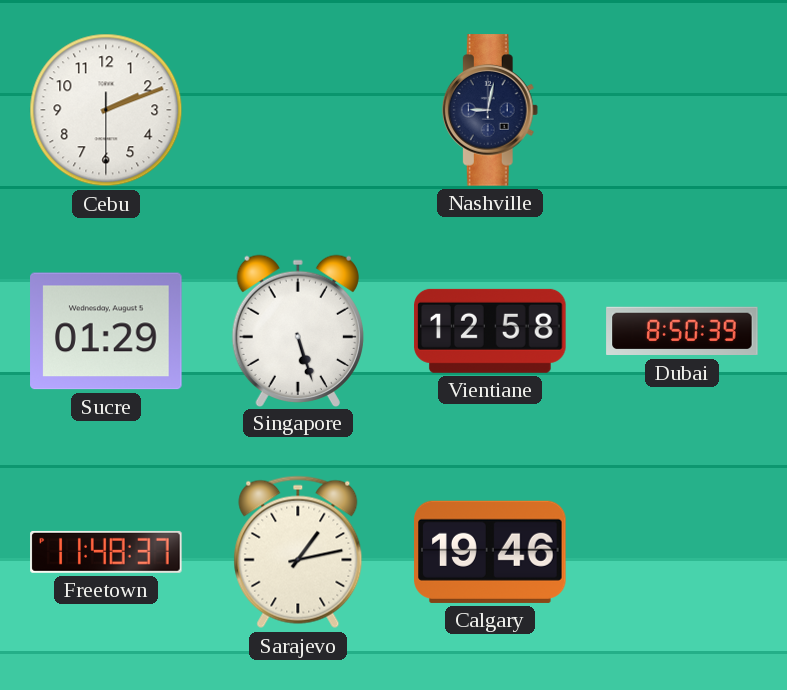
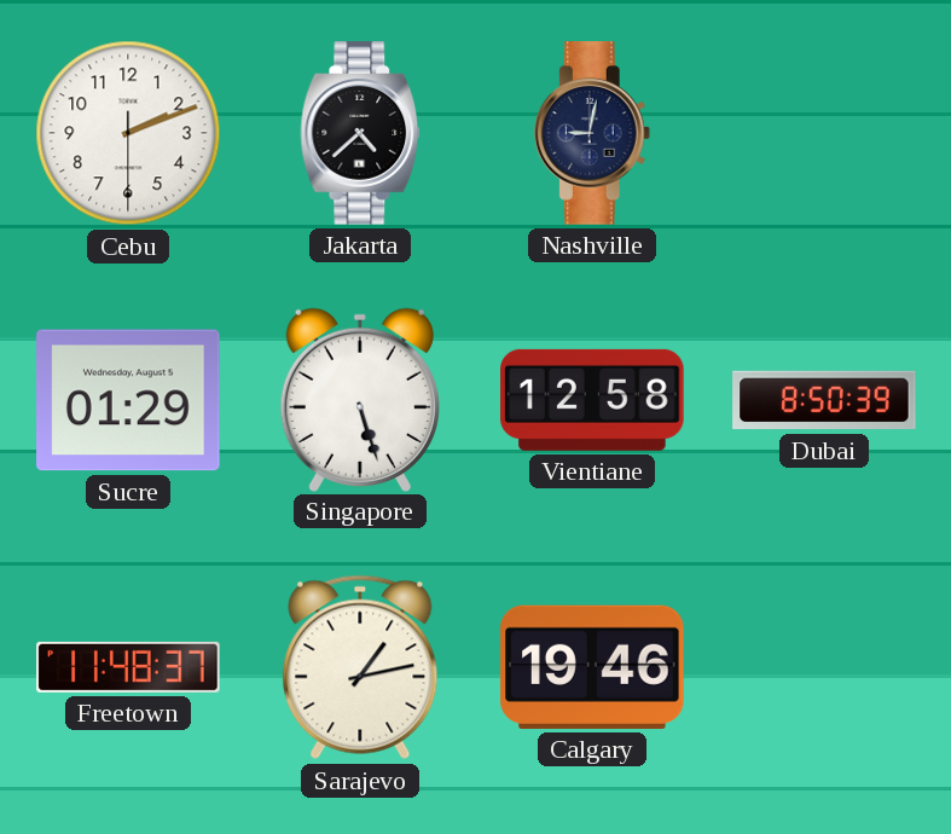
Jakarta: none -> 4:38
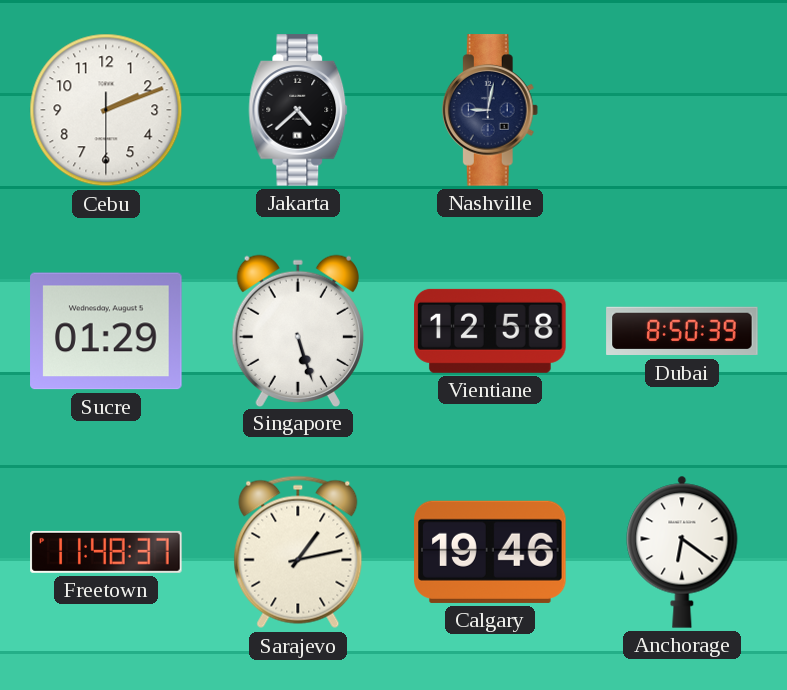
Anchorage: none -> 6:21
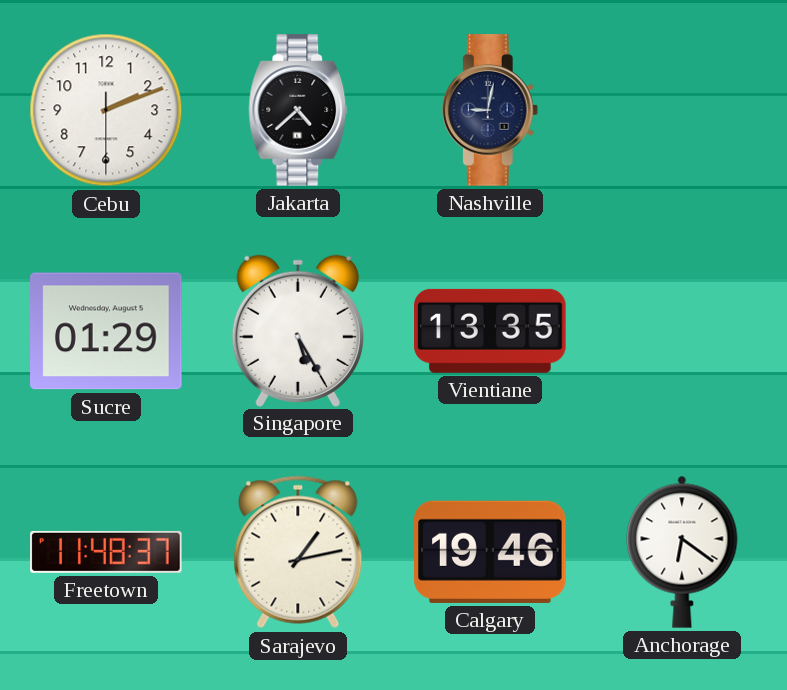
Singapore: 5:27 -> 5:25
Vientiane: 12:58 -> 13:35
Dubai: 8:50 -> none
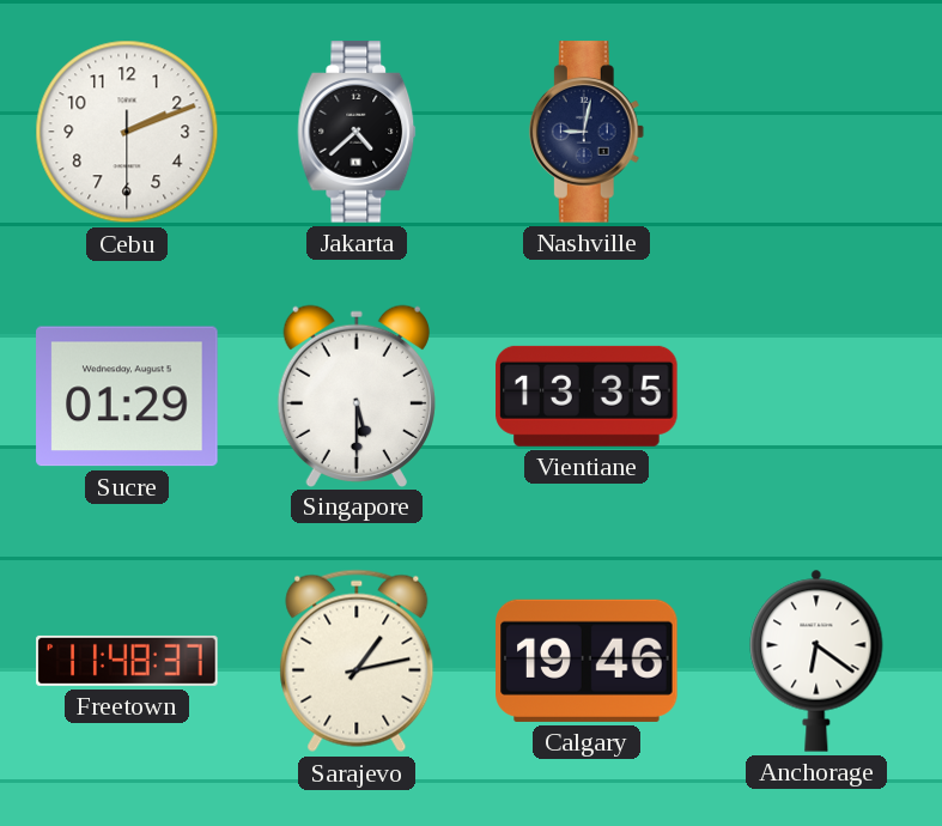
Singapore: 5:25 -> 5:30
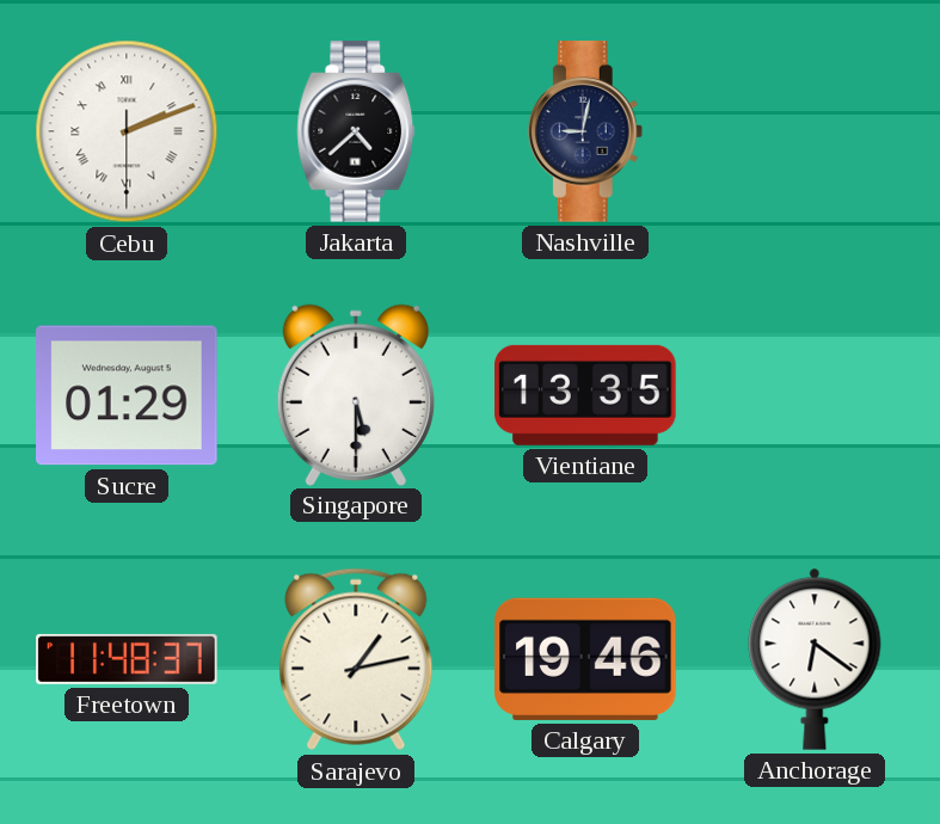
Cebu numerals: Arabic -> Roman
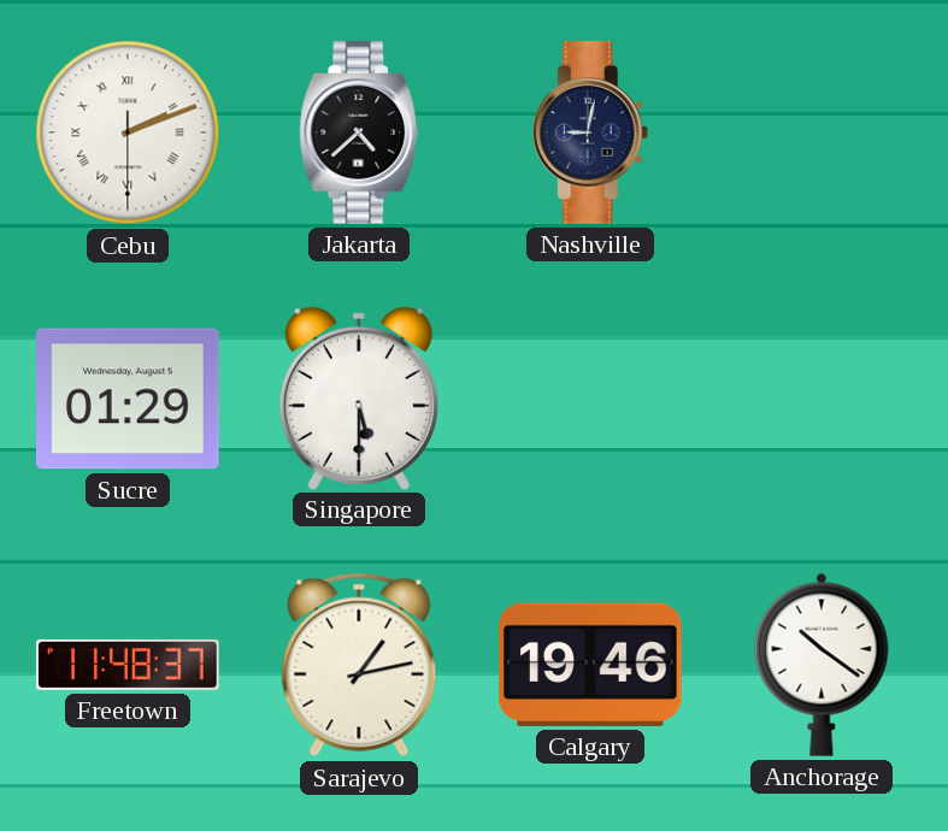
Vientiane: 13:35 -> none
Anchorage: 6:21 -> 10:21
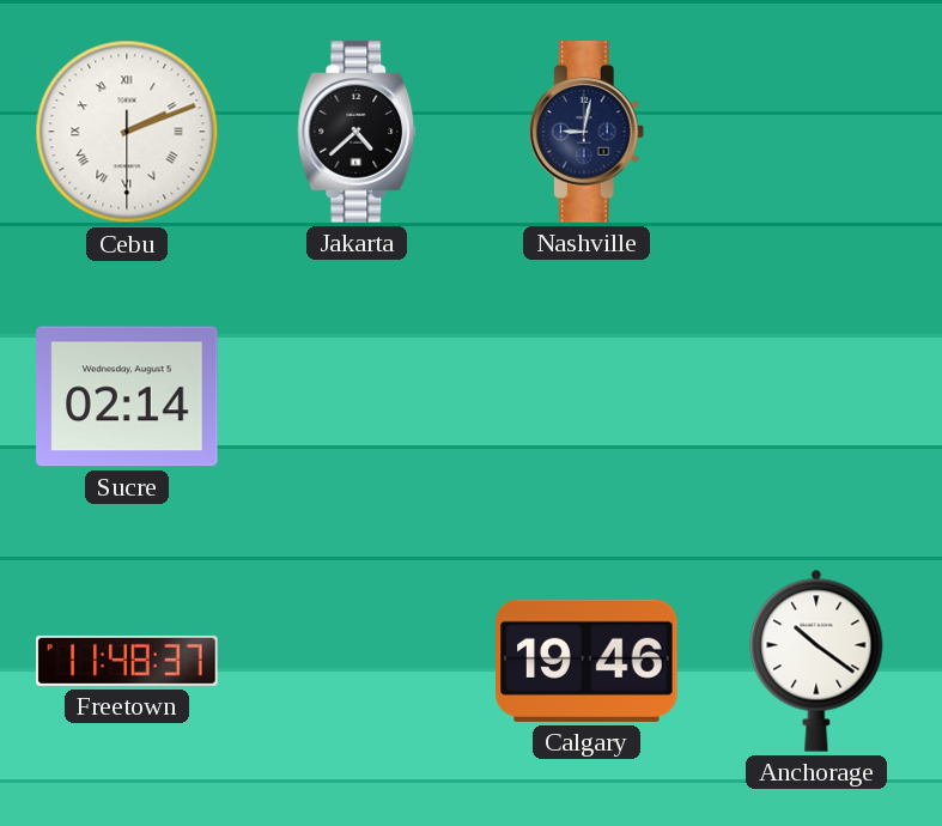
Sucre: 01:29 -> 02:14
Singapore: 5:30 -> none
Sarajevo: 1:13 -> none
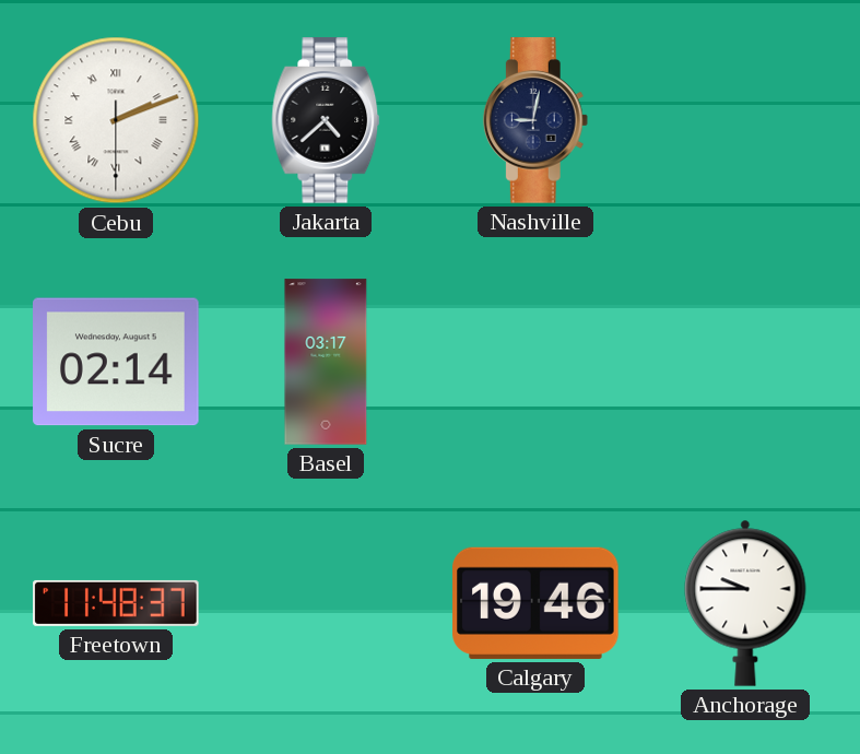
Basel: none -> 03:17
Anchorage: 10:21 -> 9:45
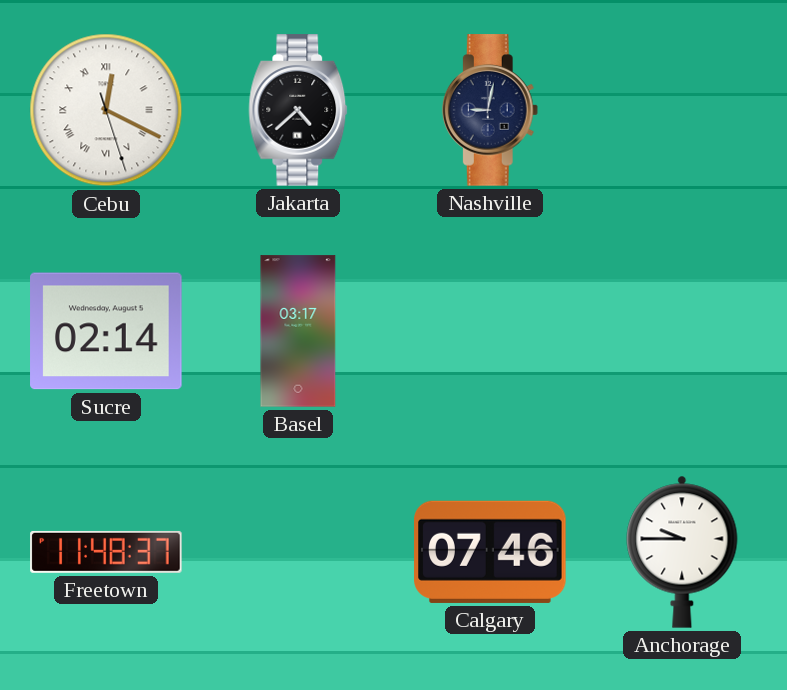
Cebu: 2:11 -> 12:19
Calgary: 19:46 -> 07:46
